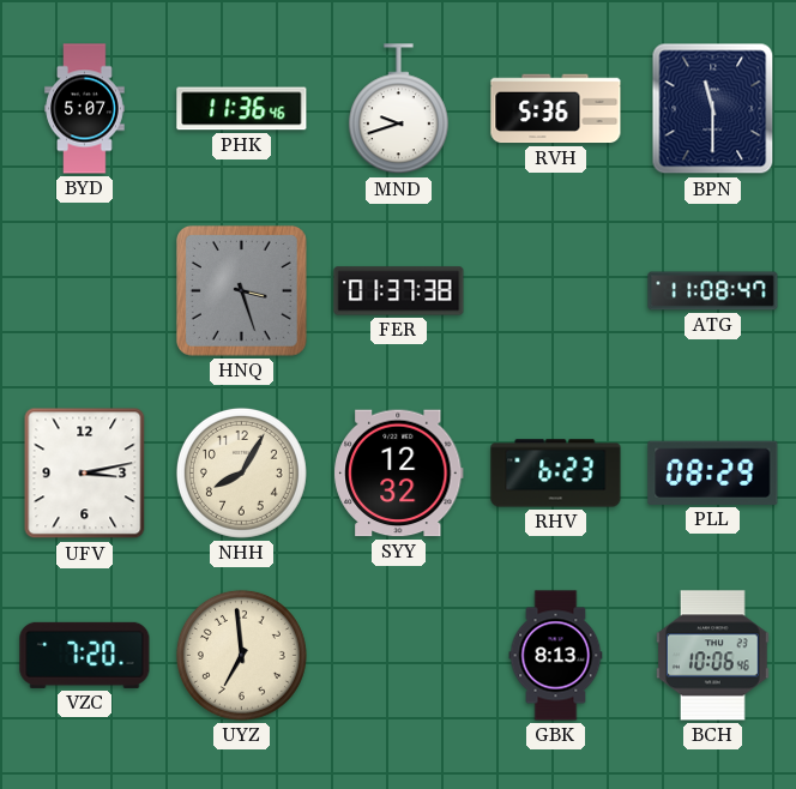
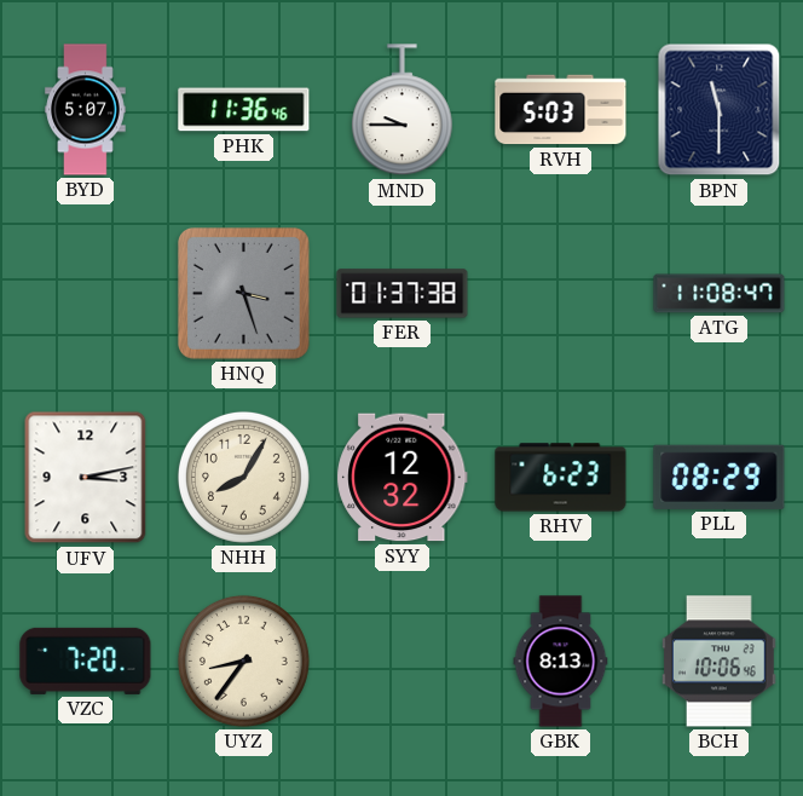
MND: 9:42 -> 9:45
RVH: 5:36 -> 5:03
UYZ: 6:59 -> 8:36
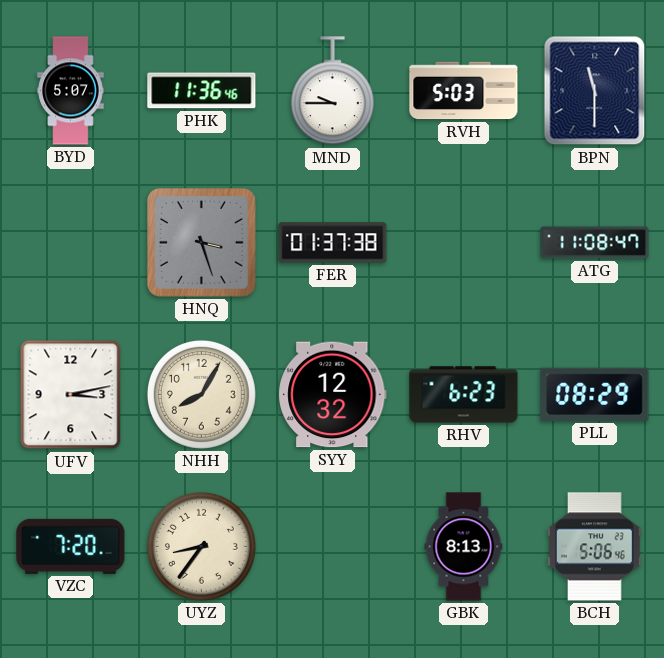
BCH: 10:06 -> 5:06
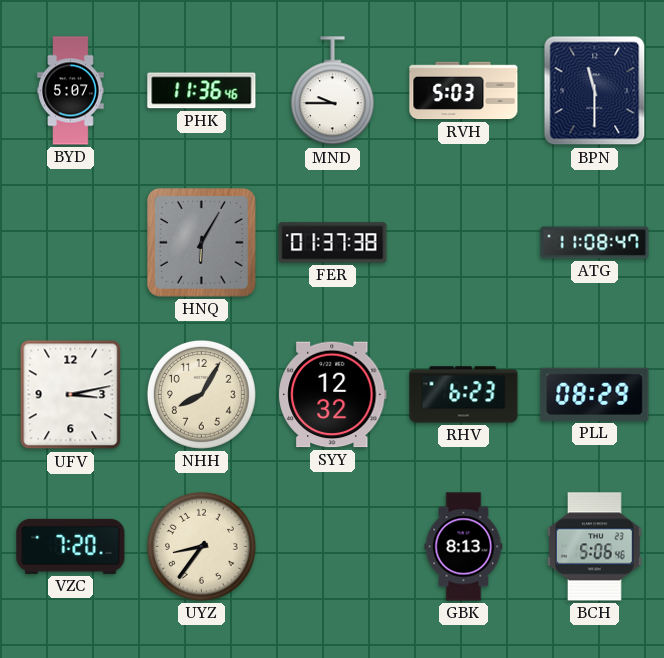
HNQ: 3:27 -> 6:05
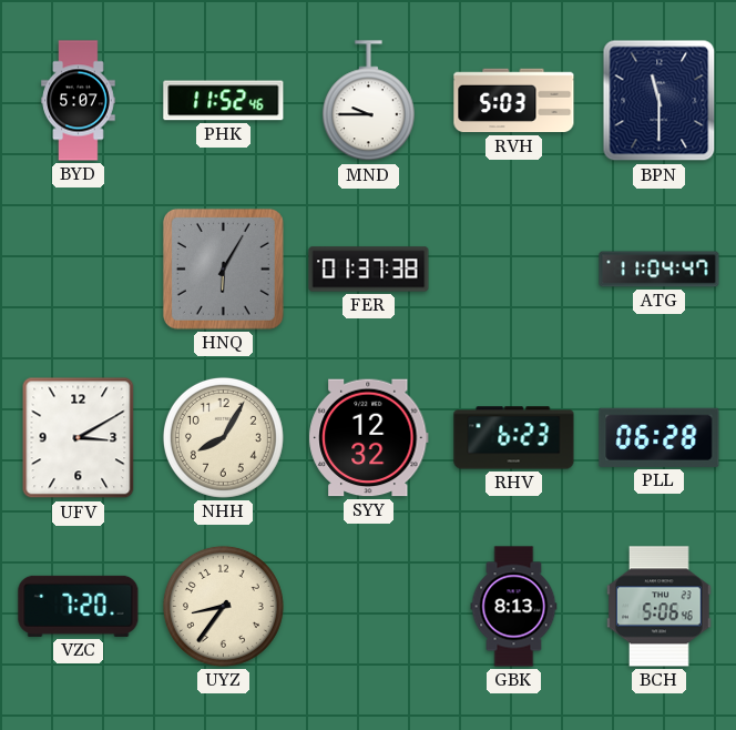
PHK: 11:36 -> 11:52
ATG: 11:08 -> 11:04
UFV: 3:13 -> 3:10
PLL: 08:29 -> 06:28
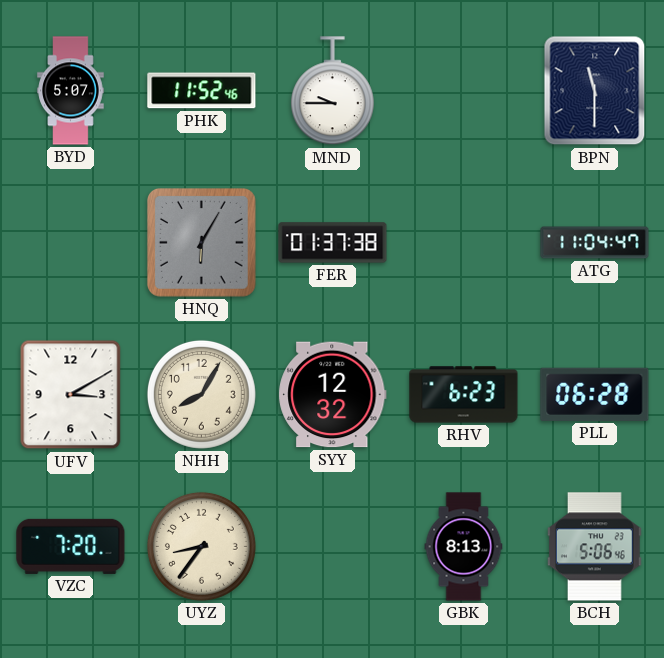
RVH: 5:03 -> none
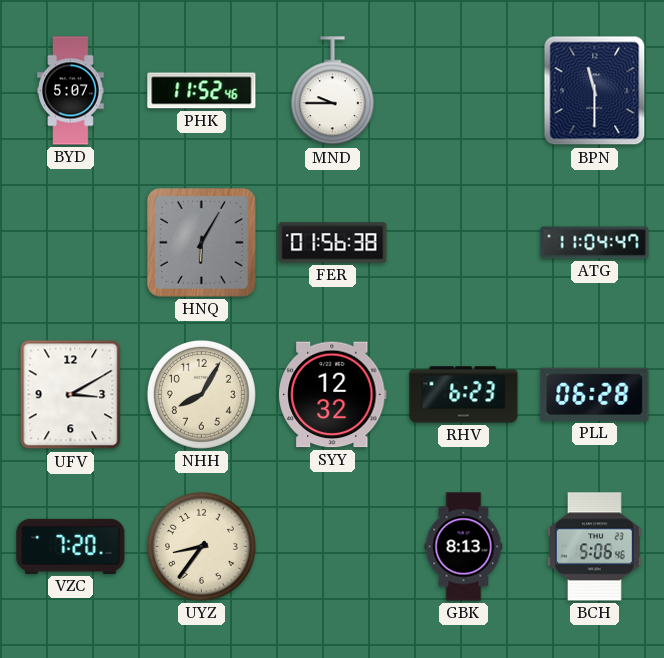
FER: 01:37 -> 01:56
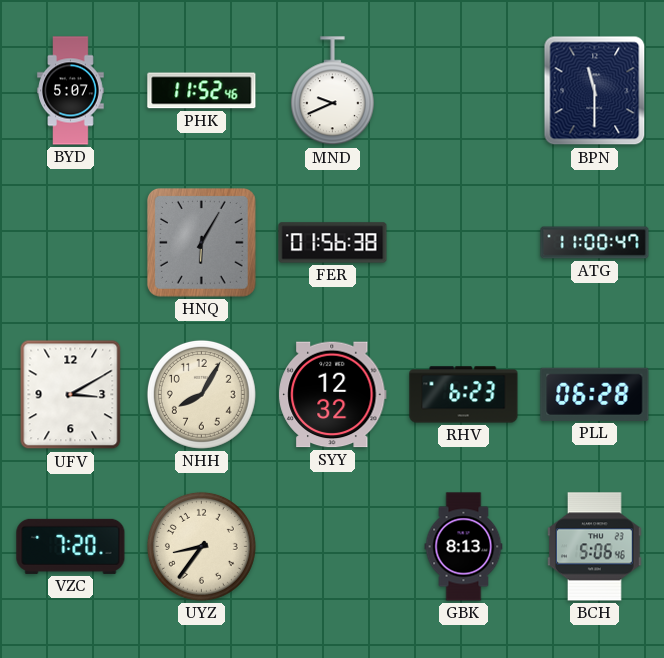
MND: 9:45 -> 9:41
ATG: 11:04 -> 11:00
